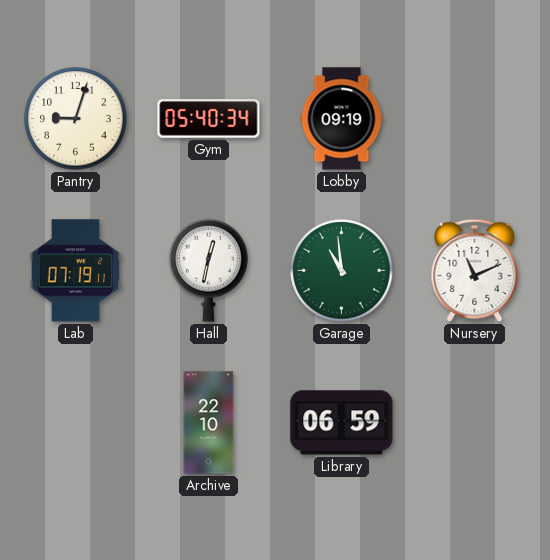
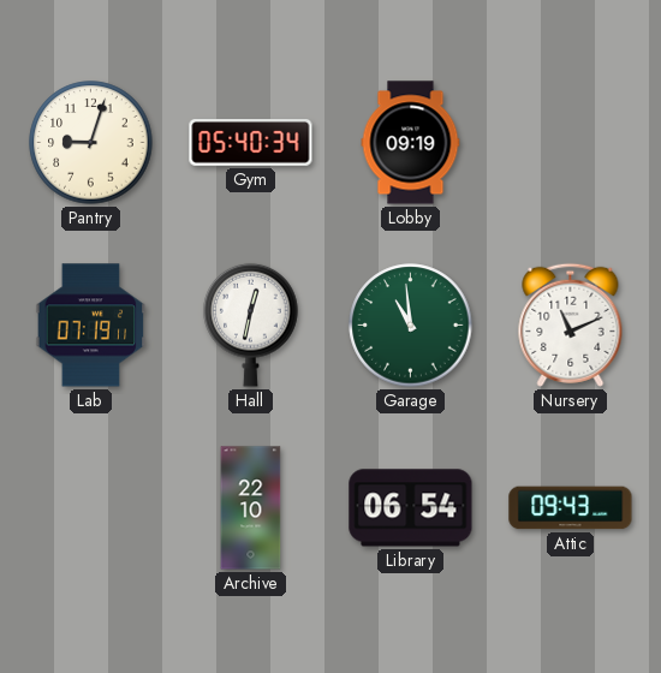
Library: 06:59 -> 06:54
Attic: none -> 09:43
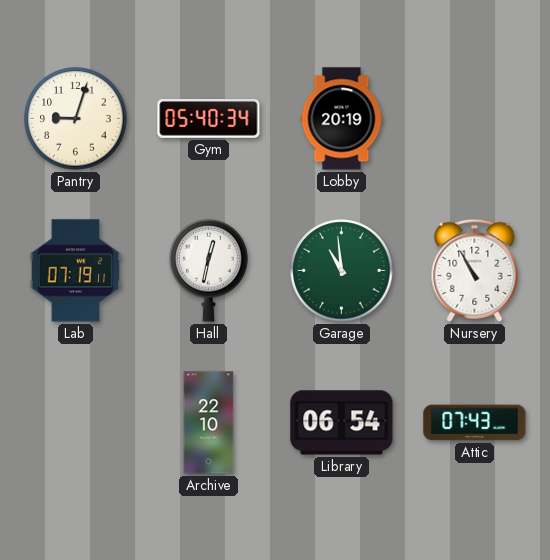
Lobby: 09:19 -> 20:19
Nursery: 11:11 -> 10:55
Attic: 09:43 -> 07:43
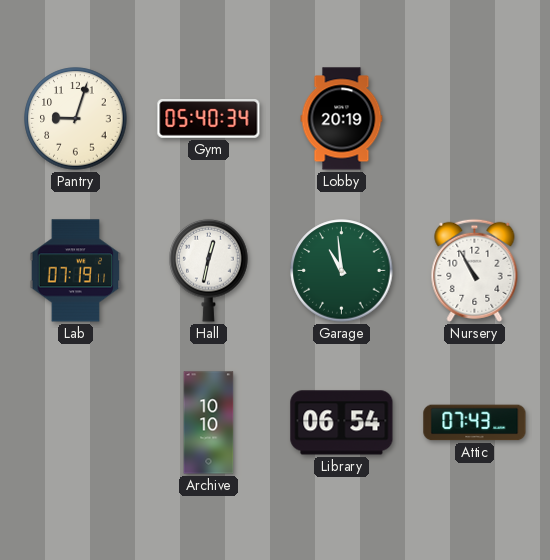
Archive: 22:10 -> 10:10
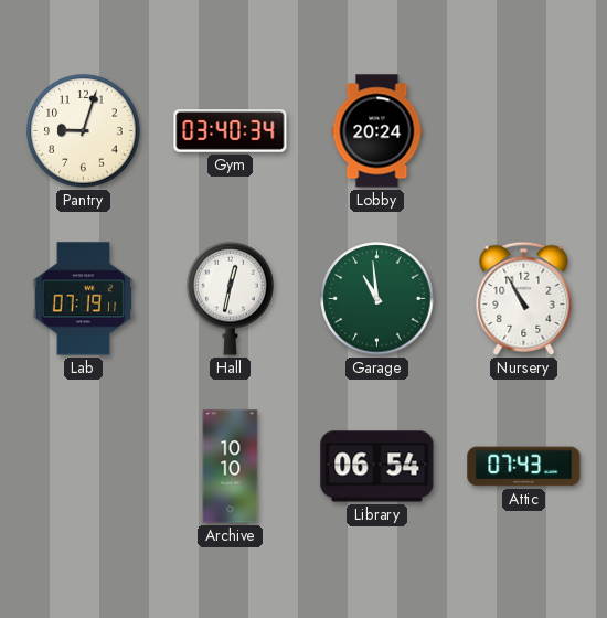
Gym: 05:40 -> 03:40
Lobby: 20:19 -> 20:24
